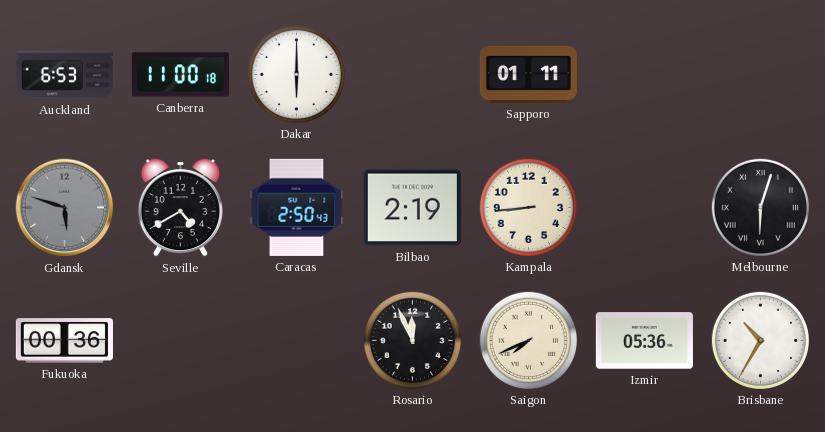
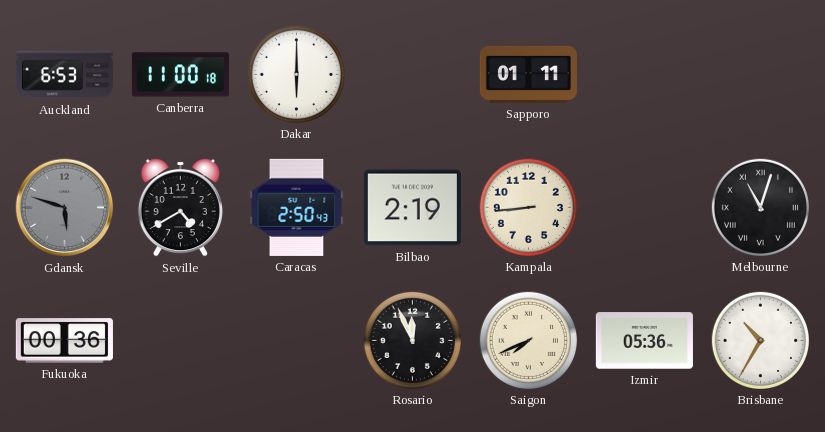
Melbourne: 6:03 -> 11:03
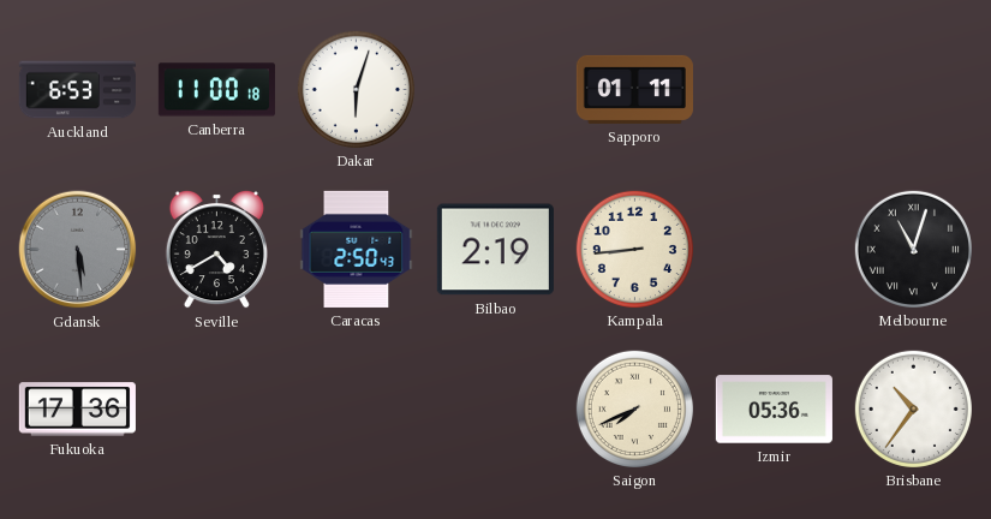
Dakar: 6:00 -> 6:03
Gdansk: 5:48 -> 5:29
Fukuoka: 00:36 -> 17:36
Rosario: 11:56 -> none
Brisbane: 10:35 -> 10:36
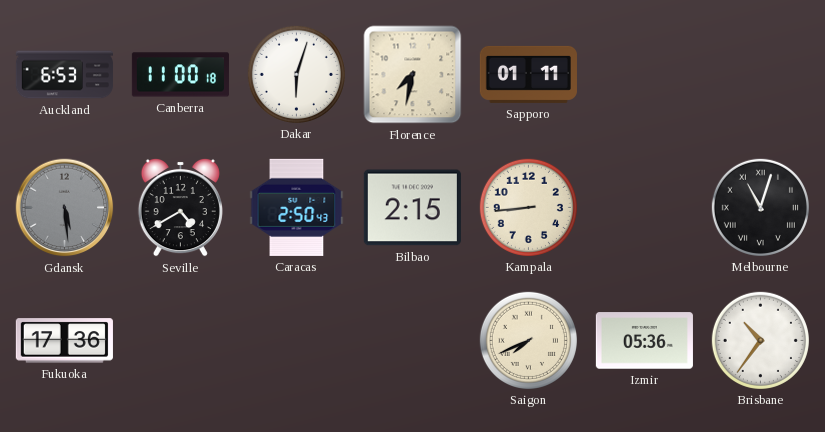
Florence: none -> 7:32
Bilbao: 2:19 -> 2:15
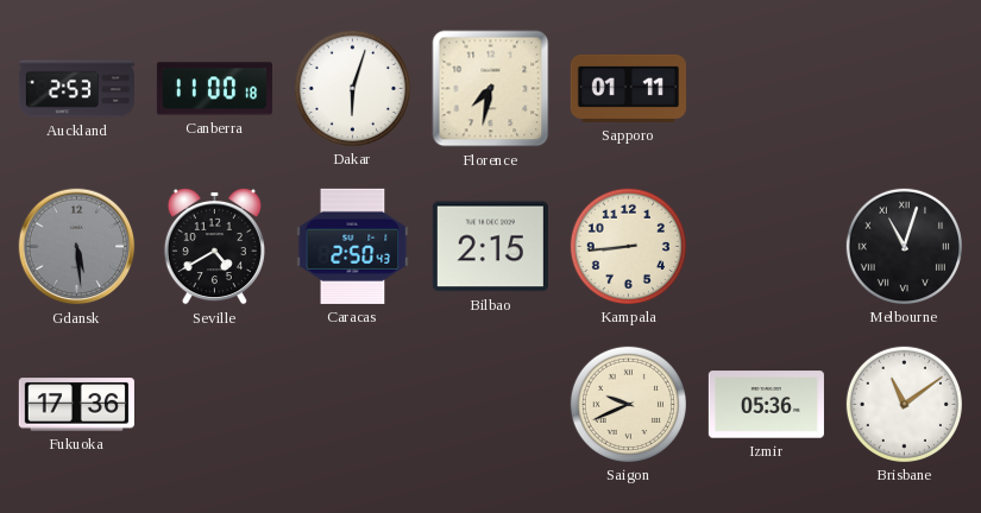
Auckland: 6:53 -> 2:53
Saigon: 7:41 -> 9:41
Brisbane: 10:36 -> 11:09
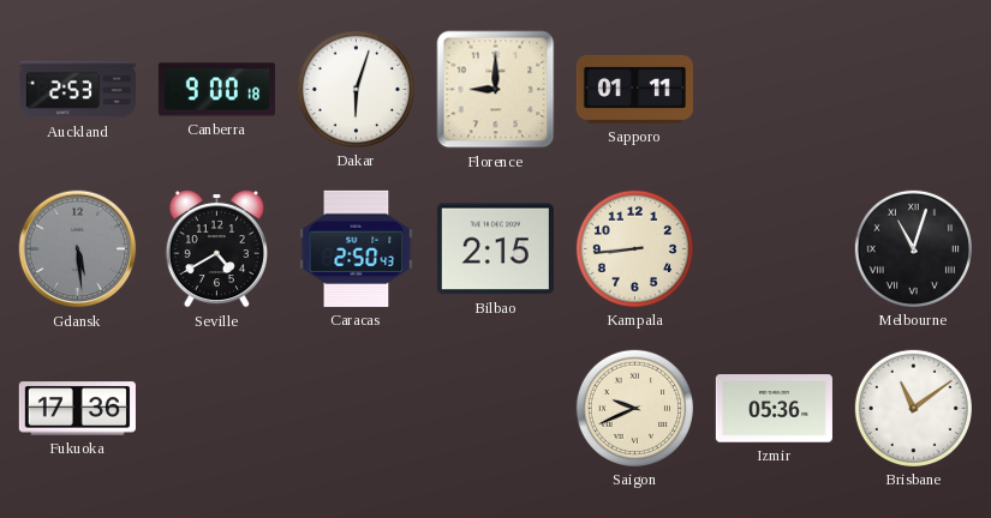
Canberra: 11:00 -> 9:00
Florence: 7:32 -> 9:00
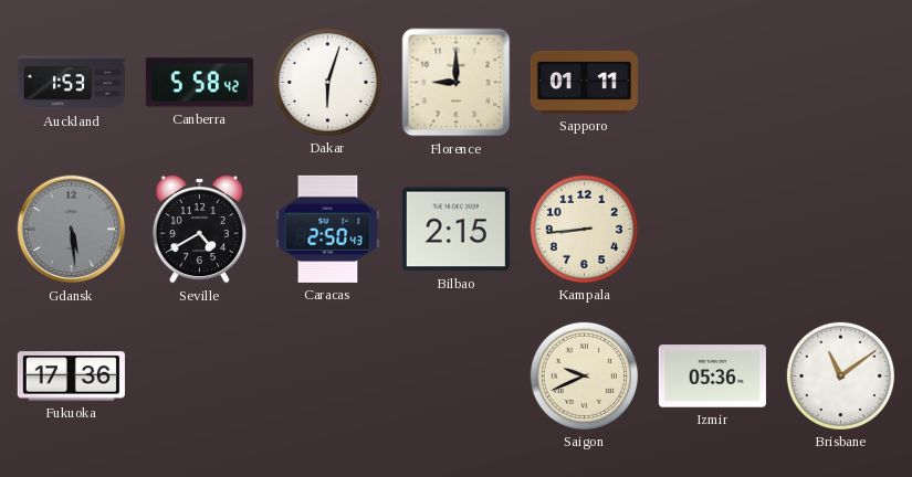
Auckland: 2:53 -> 1:53
Canberra: 9:00 -> 5:58
Melbourne: 11:03 -> none
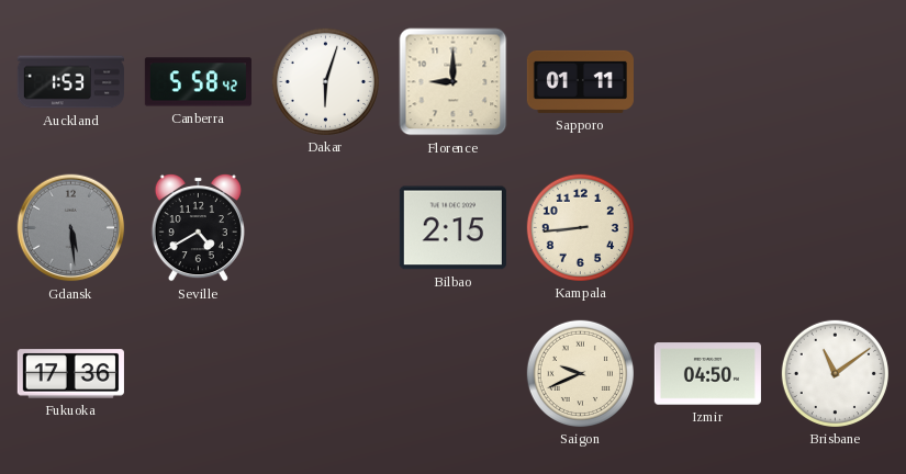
Caracas: 2:50 -> none
Izmir: 05:36 -> 04:50
